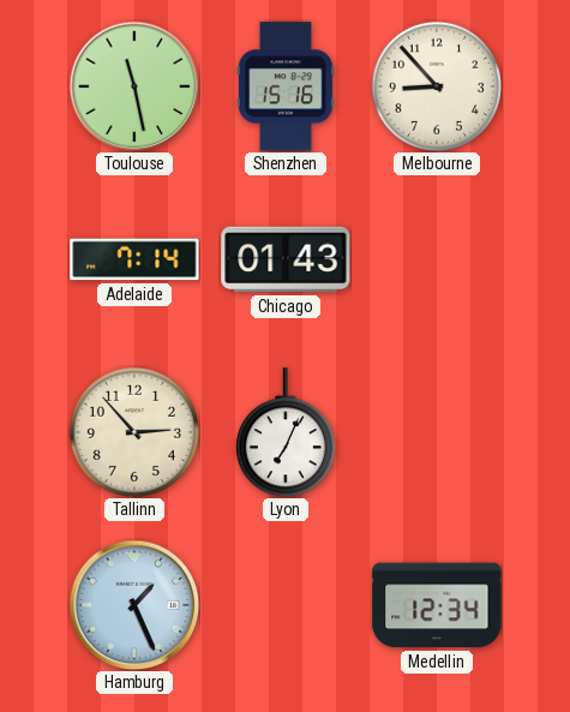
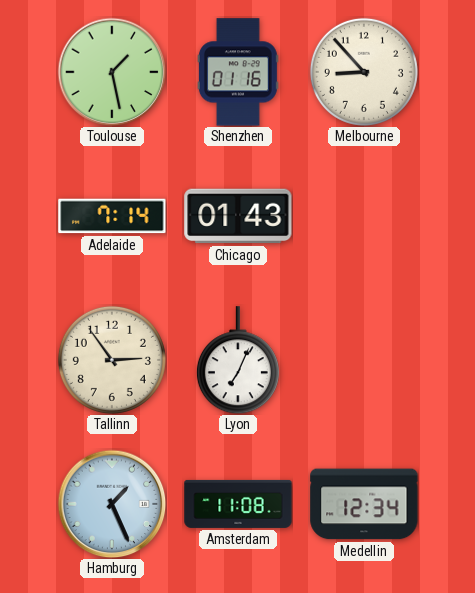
Toulouse: 11:28 -> 1:28
Shenzhen: 15:16 -> 01:16
Tallinn: 2:53 -> 2:54
Amsterdam: none -> 11:08
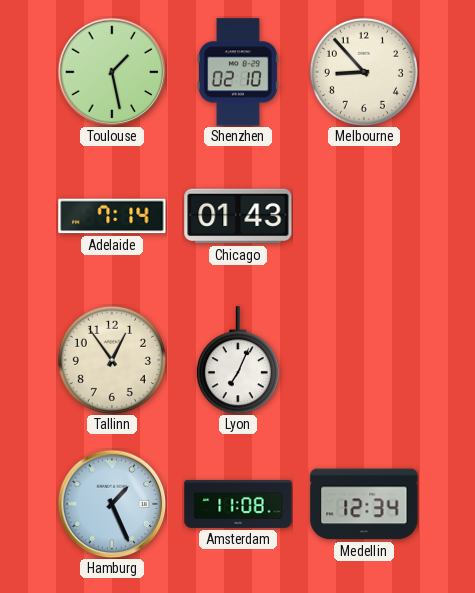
Shenzhen: 01:16 -> 02:10
Tallinn: 2:54 -> 12:54
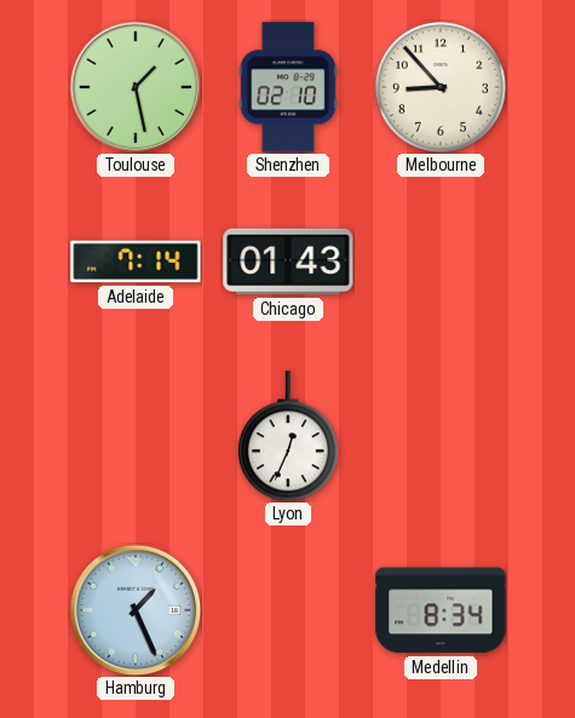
Tallinn: 12:54 -> none
Lyon: 7:04 -> 12:34
Amsterdam: 11:08 -> none
Medellin: 12:34 -> 8:34
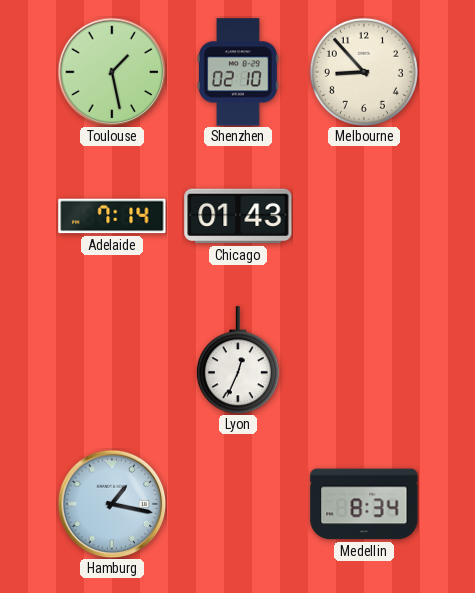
Hamburg: 1:26 -> 1:17
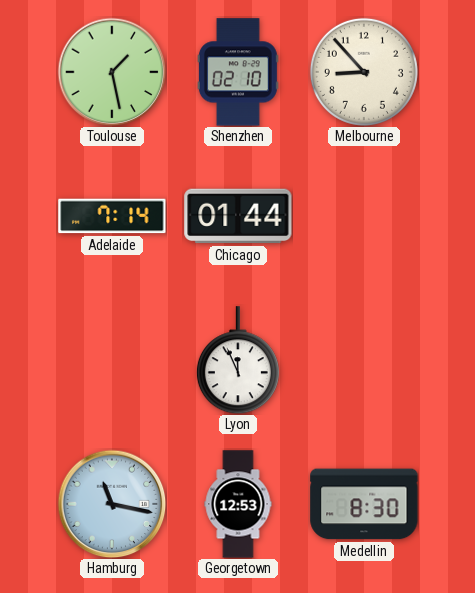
Chicago: 01:43 -> 01:44
Lyon: 12:34 -> 11:56
Hamburg: 1:17 -> 11:17
Georgetown: none -> 12:53
Medellin: 8:34 -> 8:30
